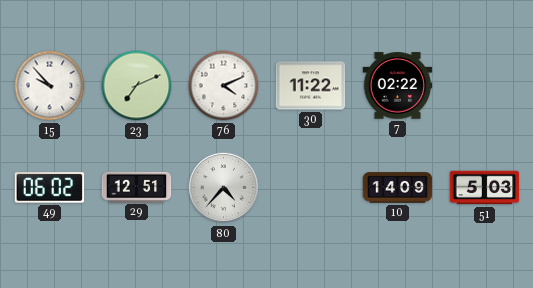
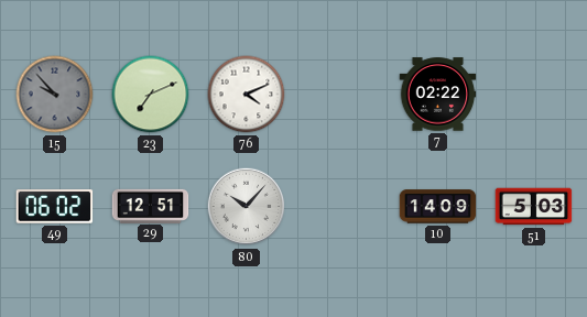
15 dial: white -> grey
30: 11:22 -> none
80: 4:37 -> 10:07
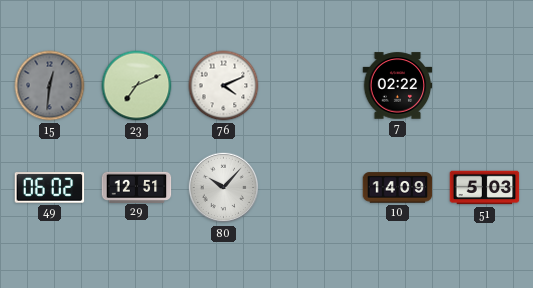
15: 9:53 -> 12:31
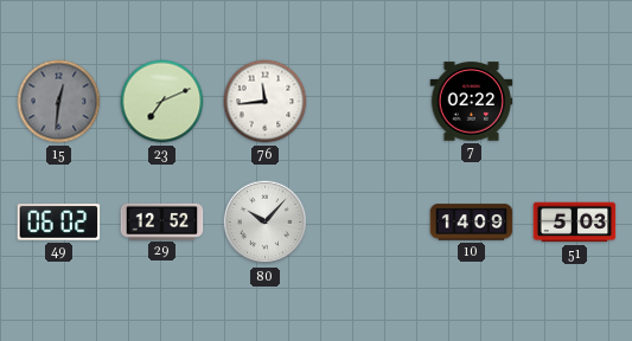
76: 4:11 -> 11:44
29: 12:51 -> 12:52
